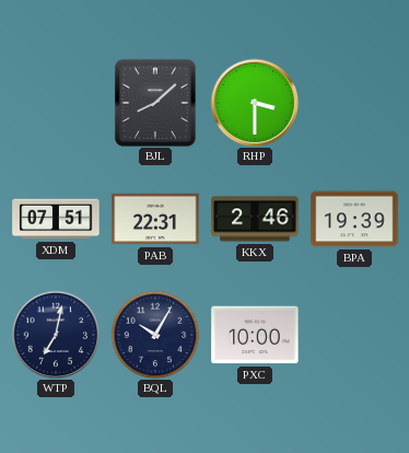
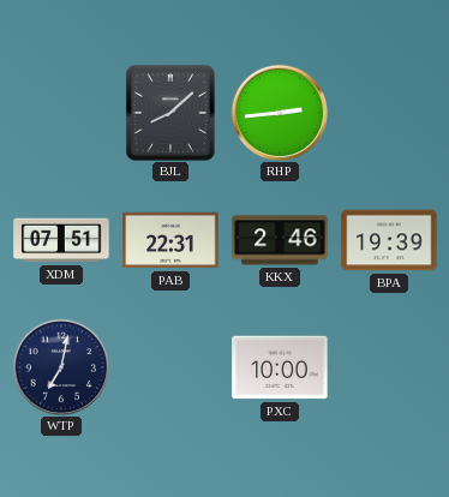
RHP: 3:30 -> 2:44
BQL: 10:05 -> none
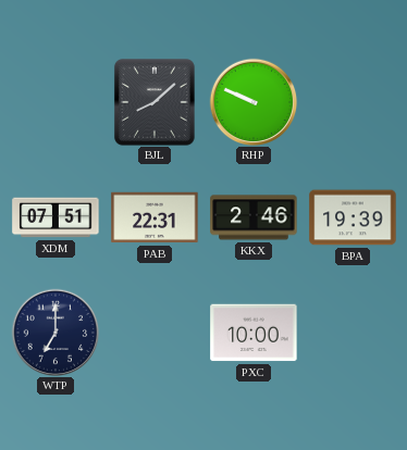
RHP: 2:44 -> 9:49
WTP: 7:02 -> 7:00
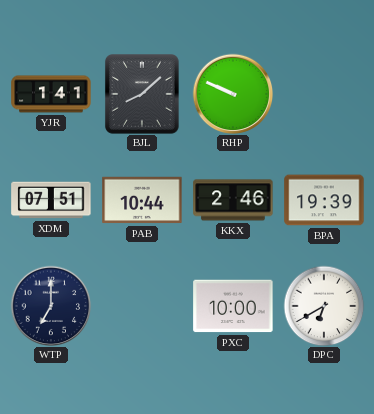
YJR: none -> 1:41
PAB: 22:31 -> 10:44
DPC: none -> 6:40
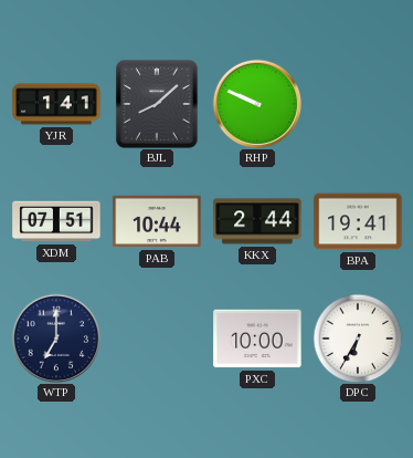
KKX: 2:46 -> 2:44
BPA: 19:39 -> 19:41
DPC: 6:40 -> 6:35
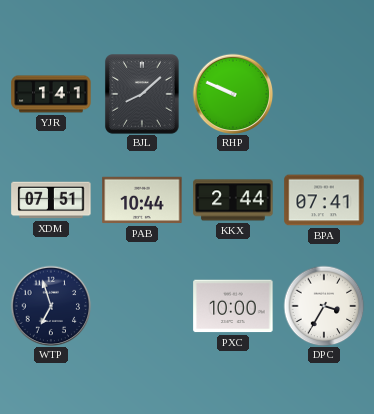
BPA: 19:41 -> 07:41
WTP: 7:00 -> 6:57
DPC: 6:35 -> 3:35
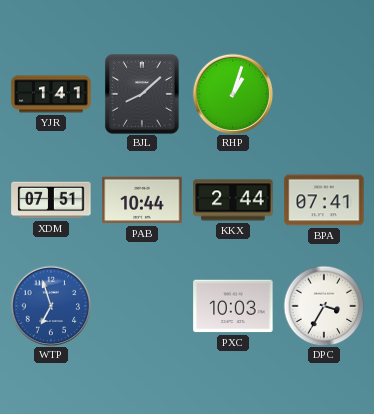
RHP: 9:49 -> 1:03
WTP dial: navy -> blue
PXC: 10:00 -> 10:03
